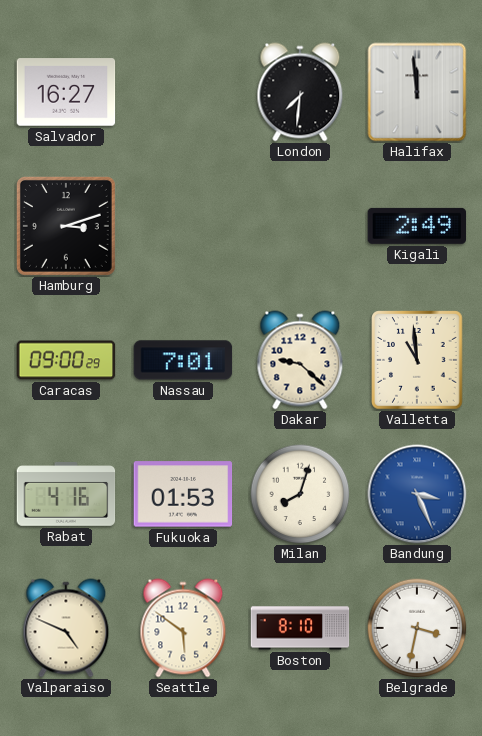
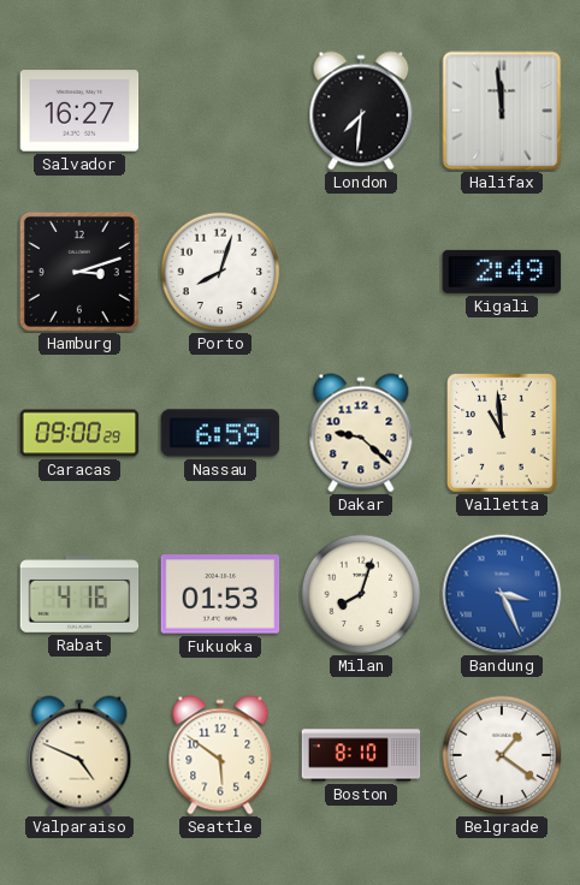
Porto: none -> 8:03
Nassau: 7:01 -> 6:59
Belgrade: 3:32 -> 1:21
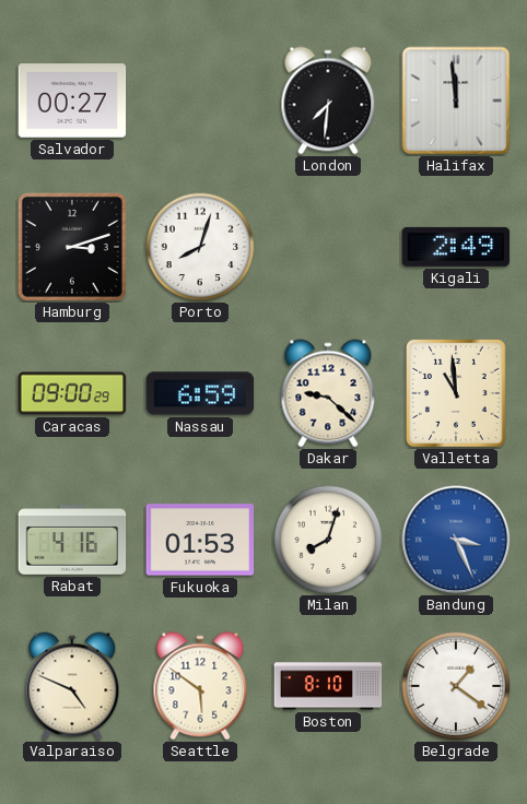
Salvador: 16:27 -> 00:27
